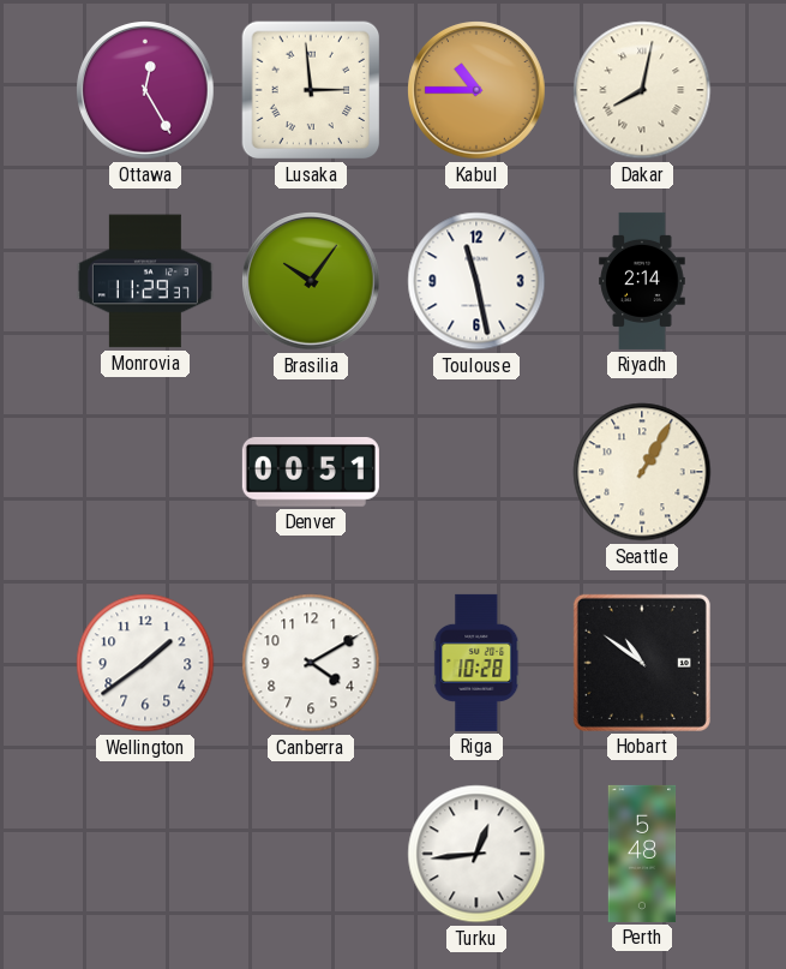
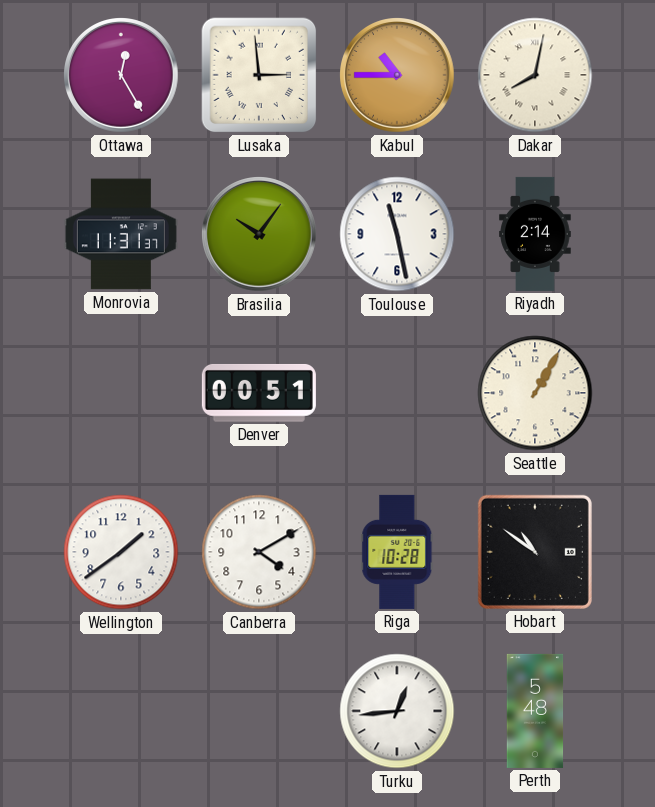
Monrovia: 11:29 -> 11:31
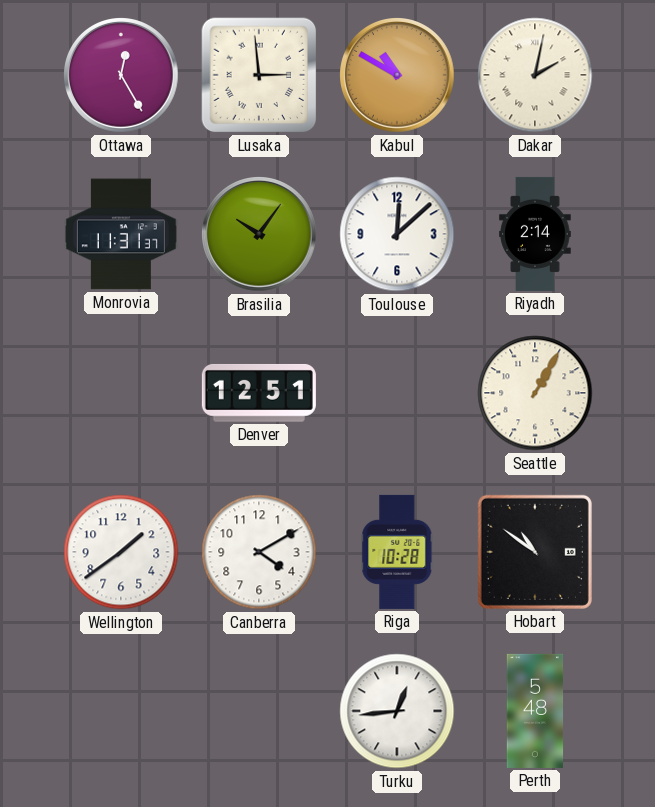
Kabul: 10:45 -> 10:50
Dakar: 8:02 -> 2:02
Toulouse: 11:28 -> 12:08
Denver: 00:51 -> 12:51
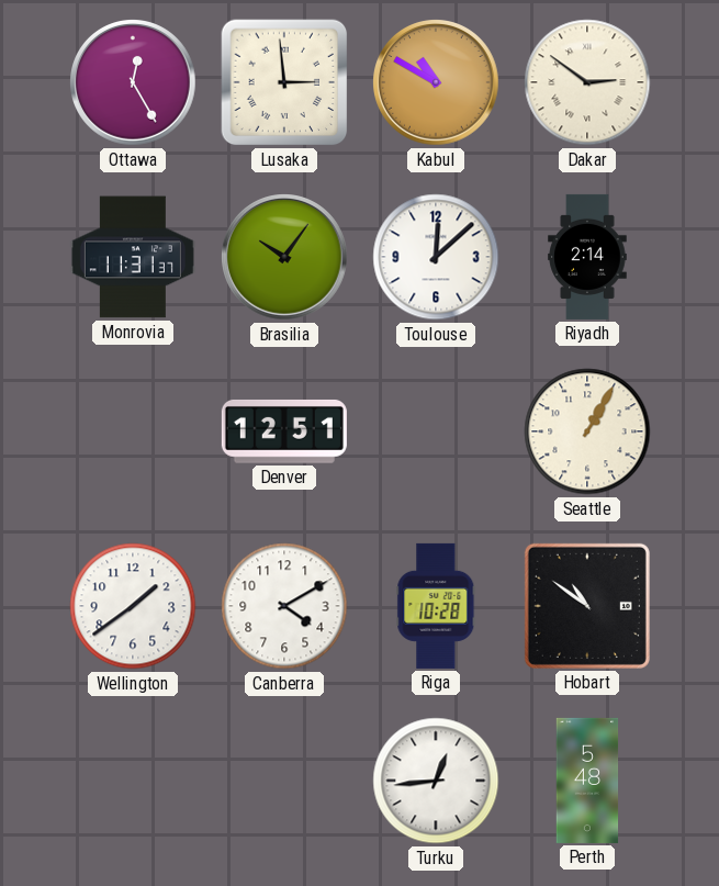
Dakar: 2:02 -> 2:51
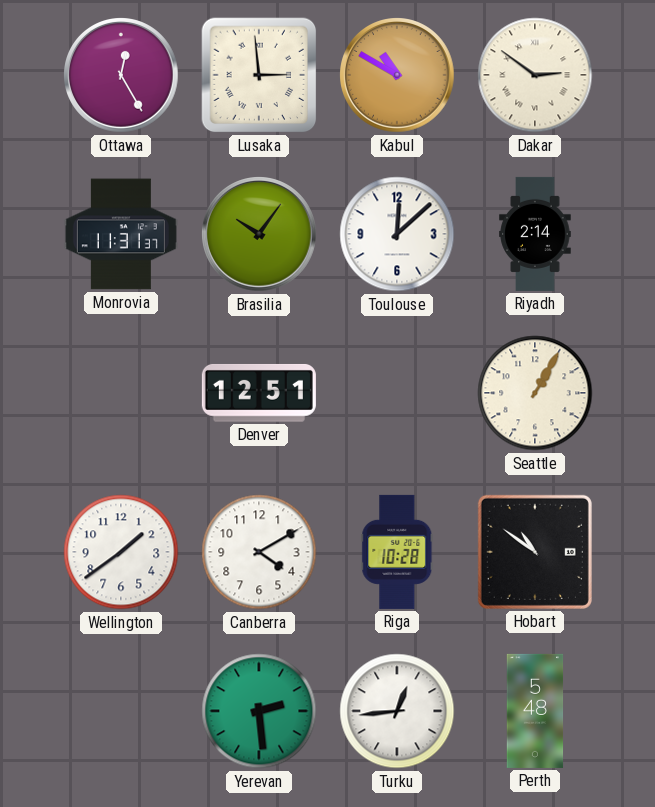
Yerevan: none -> 2:29
